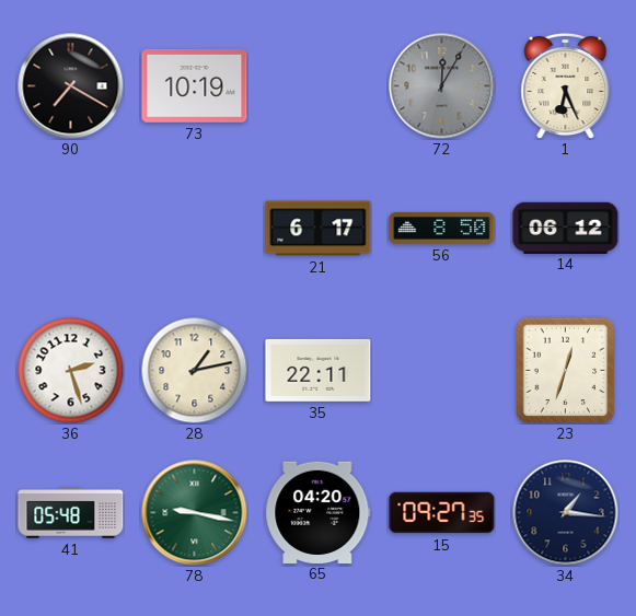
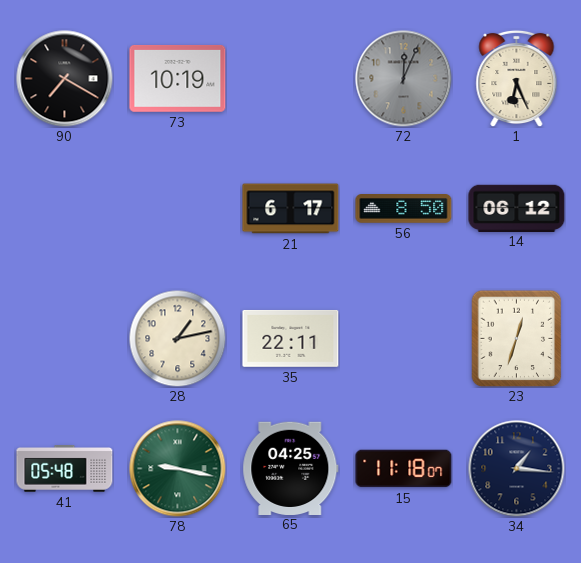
72: 12:05 -> 12:04
36: 2:27 -> none
65: 04:20 -> 04:25
15: 09:27 -> 11:18
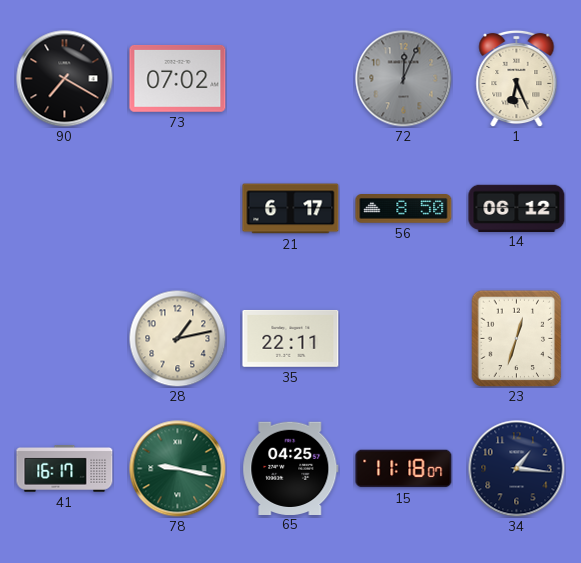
73: 10:19 -> 07:02
41: 05:48 -> 16:17
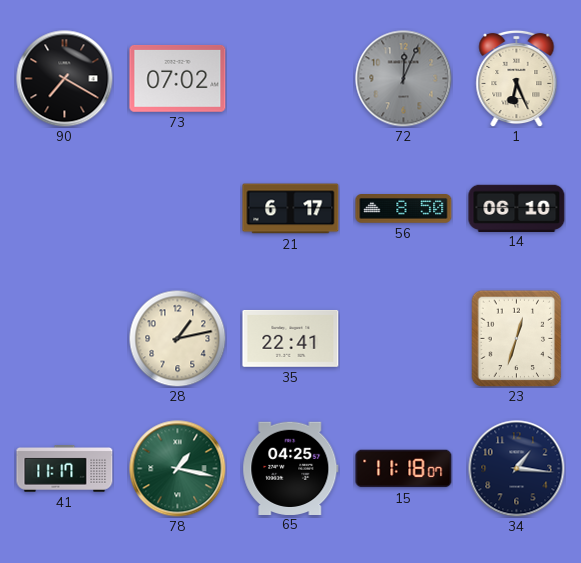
14: 06:12 -> 06:10
35: 22:11 -> 22:41
41: 16:17 -> 11:17
78: 9:17 -> 1:17
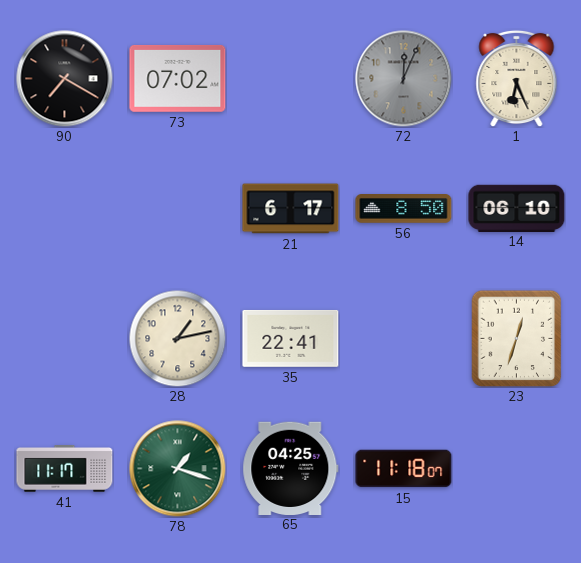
78: 1:17 -> 1:18
34: 1:16 -> none
